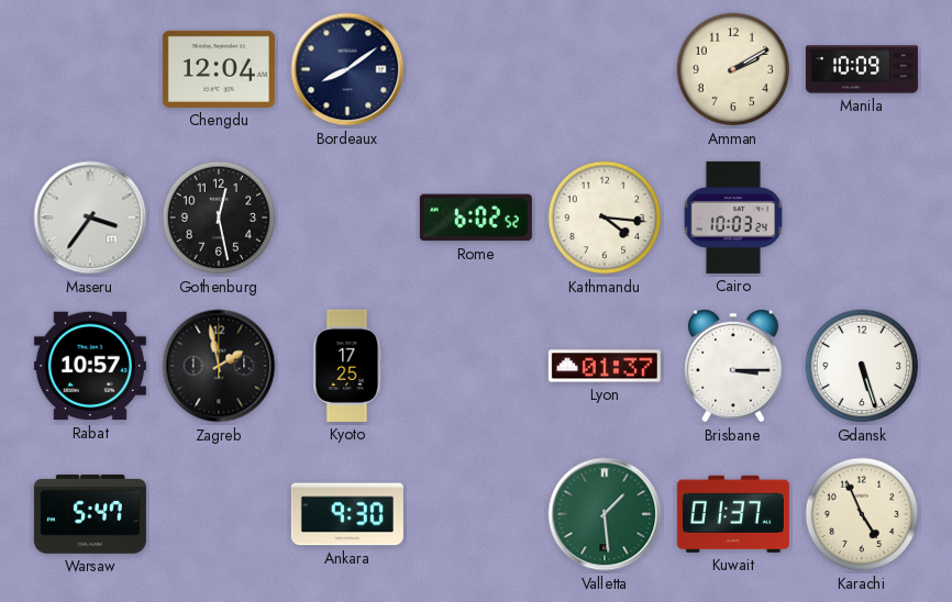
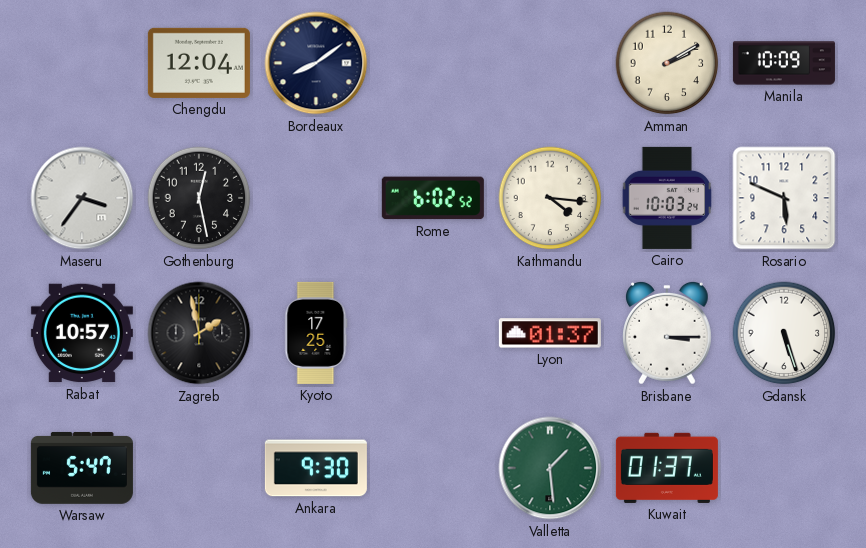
Rosario: none -> 5:49
Karachi: 4:56 -> none
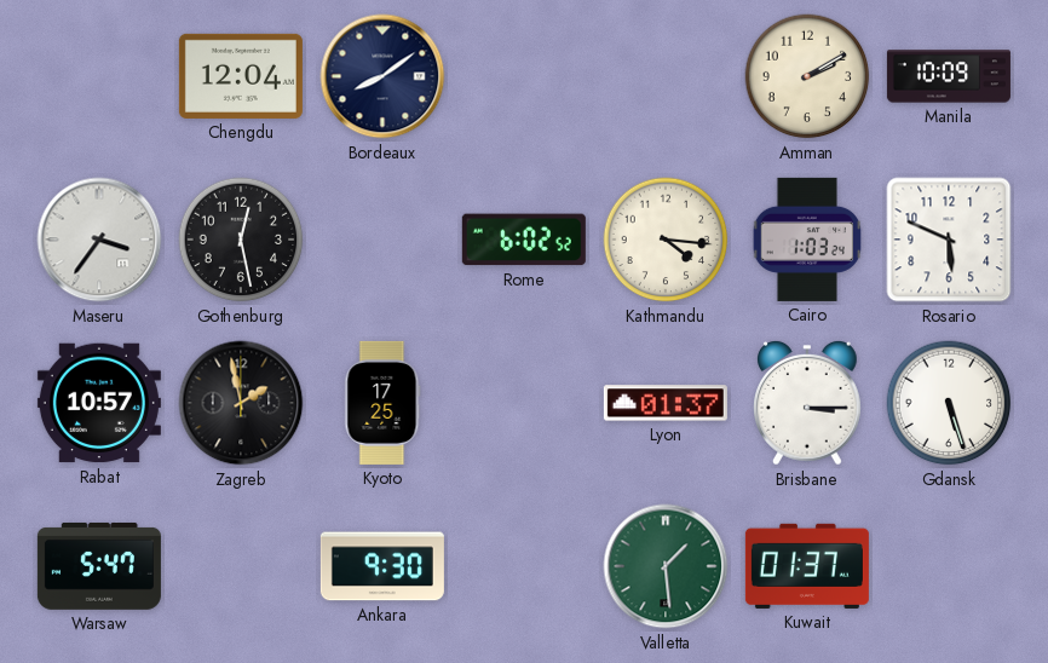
Cairo: 10:03 -> 1:03
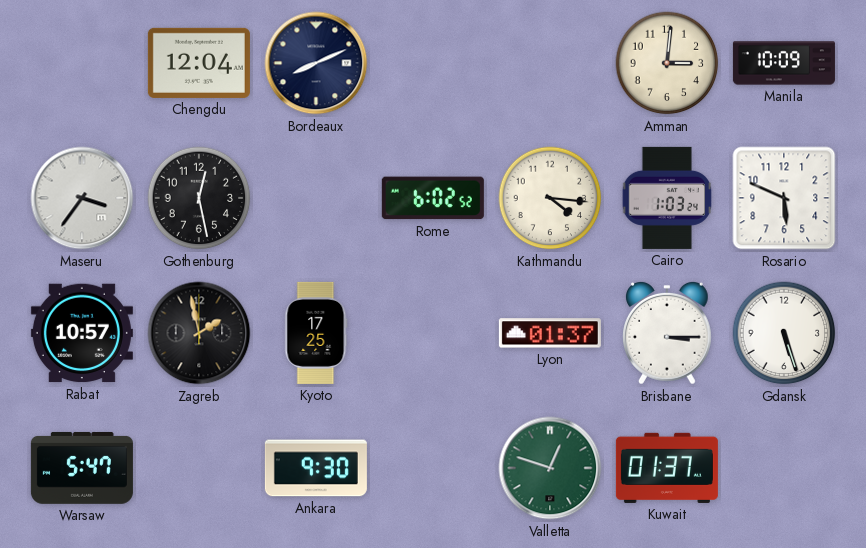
Bordeaux: 8:09 -> 8:11
Amman: 2:10 -> 3:01
Valletta: 1:29 -> 12:48
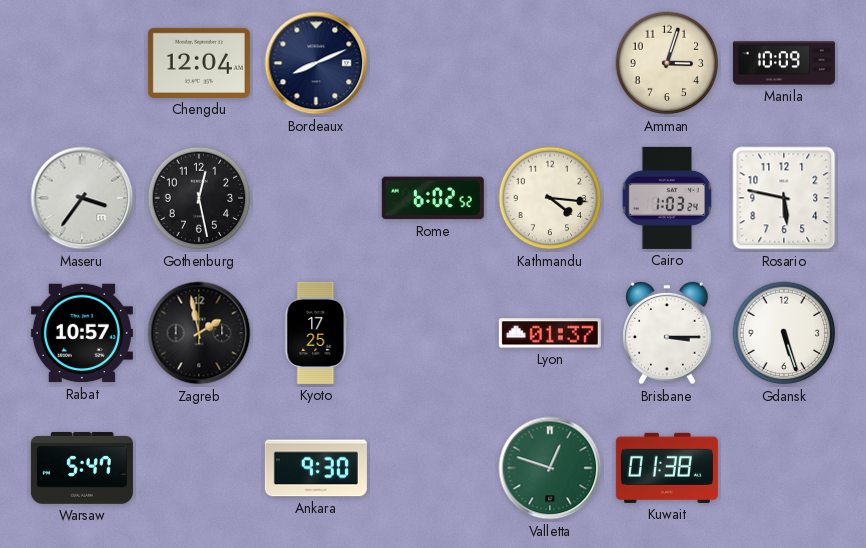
Amman: 3:01 -> 3:03
Rosario: 5:49 -> 5:47
Kuwait: 01:37 -> 01:38
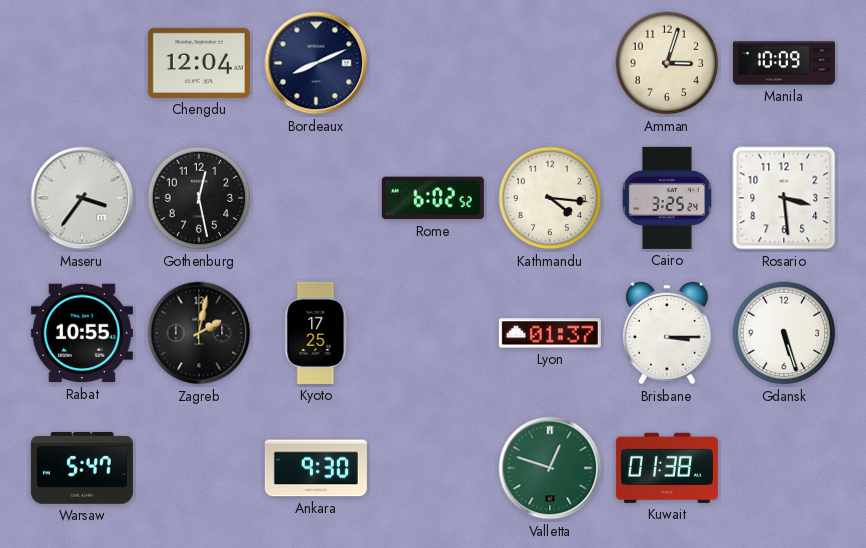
Cairo: 1:03 -> 3:25
Rosario: 5:47 -> 3:29
Rabat: 10:57 -> 10:55
Zagreb: 1:58 -> 2:02
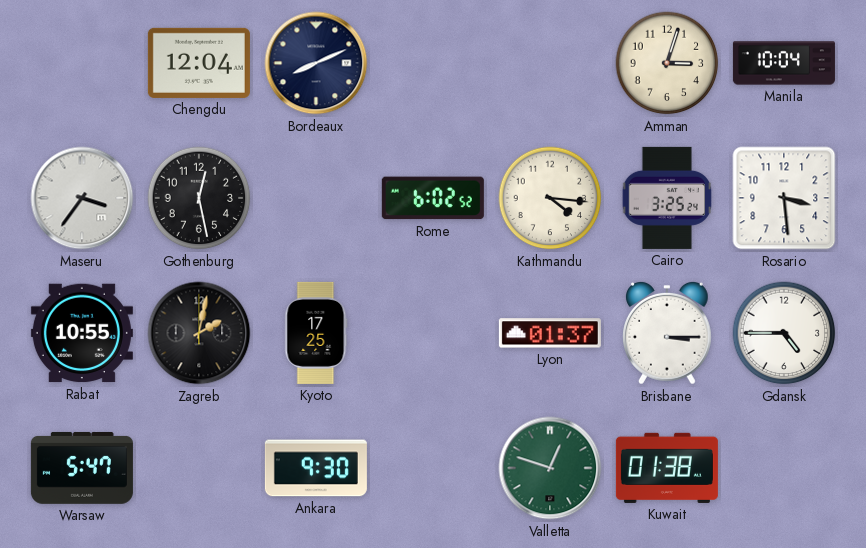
Manila: 10:09 -> 10:04
Gdansk: 5:27 -> 4:45
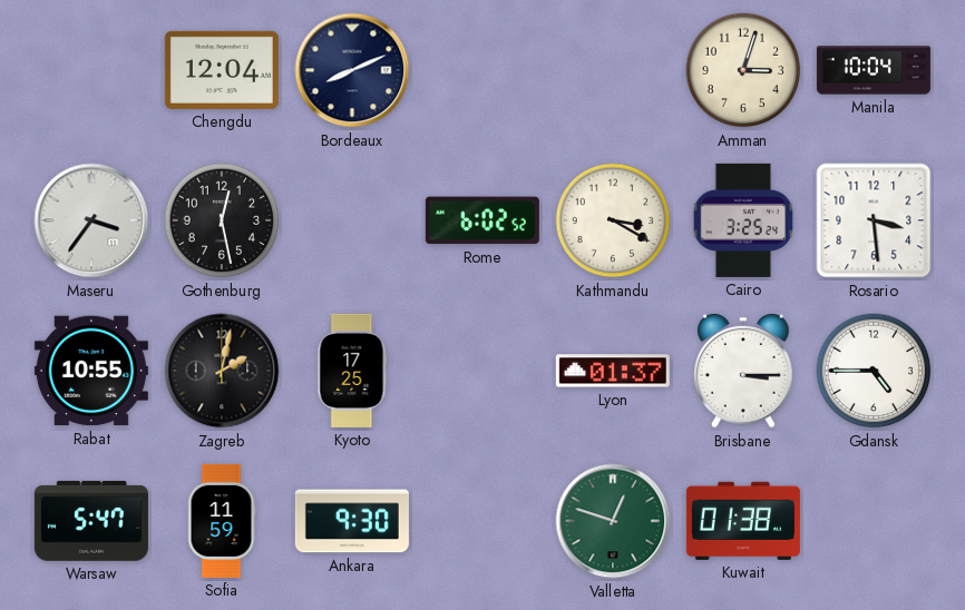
Kathmandu: 4:16 -> 3:20
Sofia: none -> 11:59
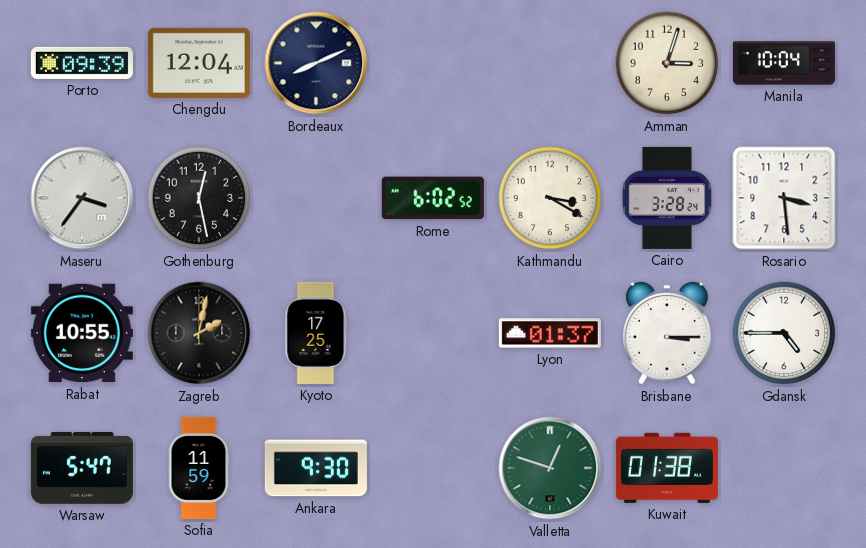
Porto: none -> 09:39
Cairo: 3:25 -> 3:28
